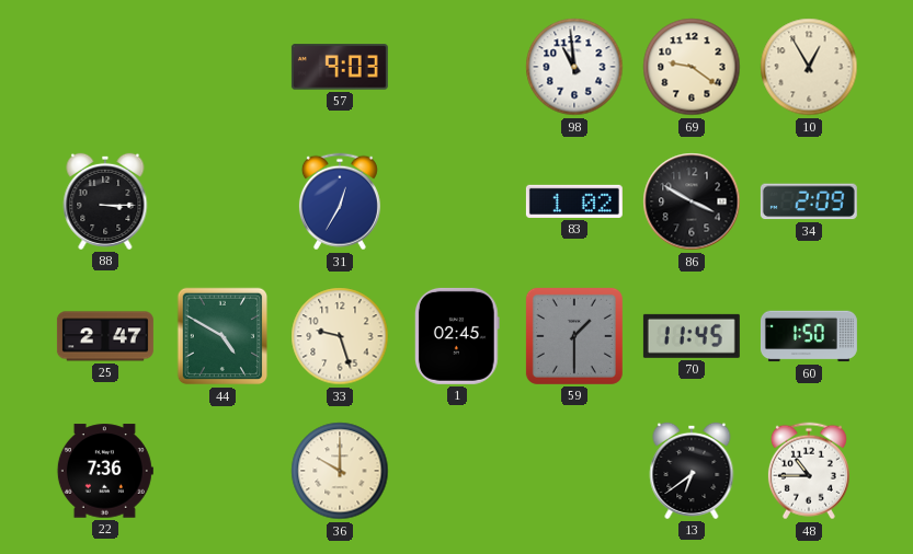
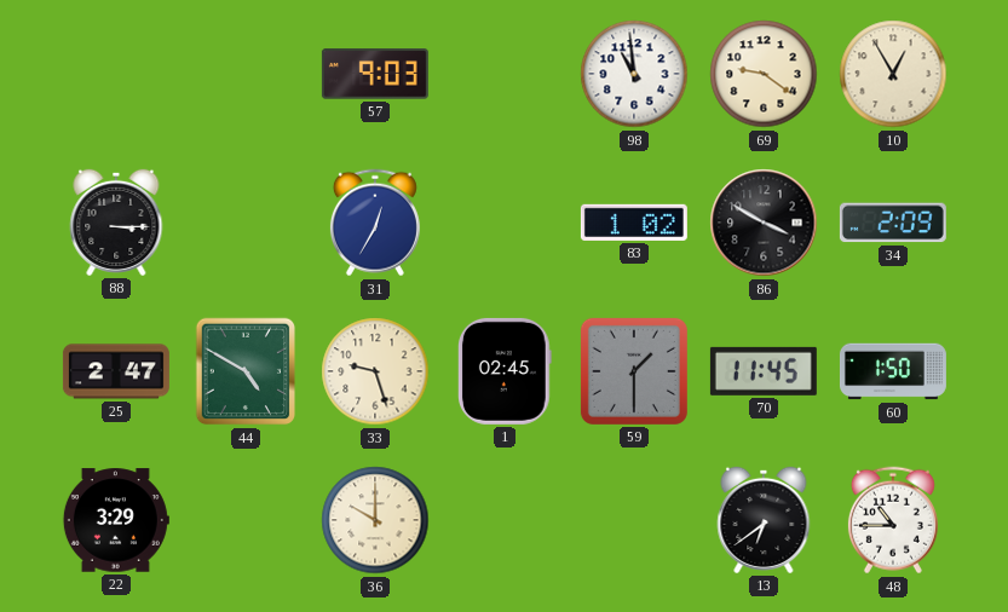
22: 7:36 -> 3:29
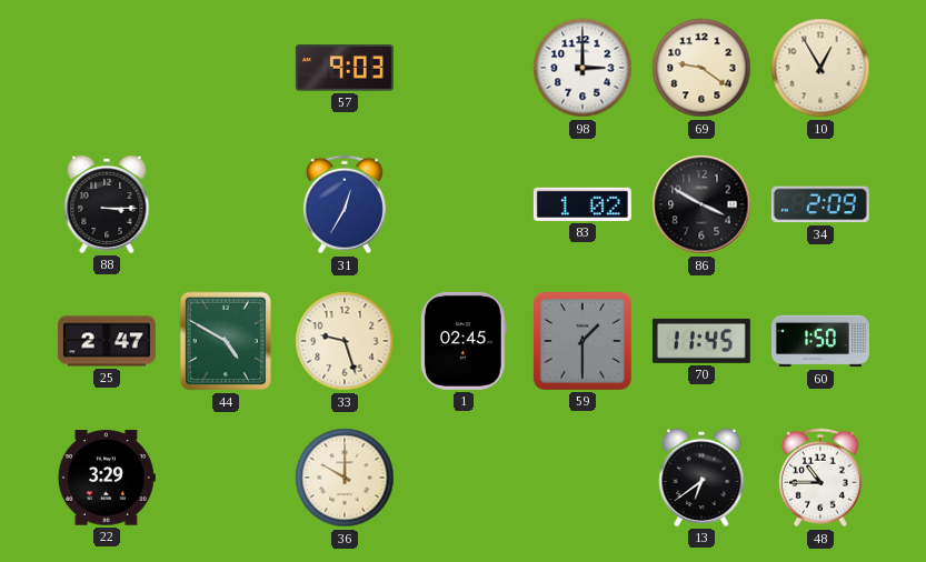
98: 10:59 -> 3:00
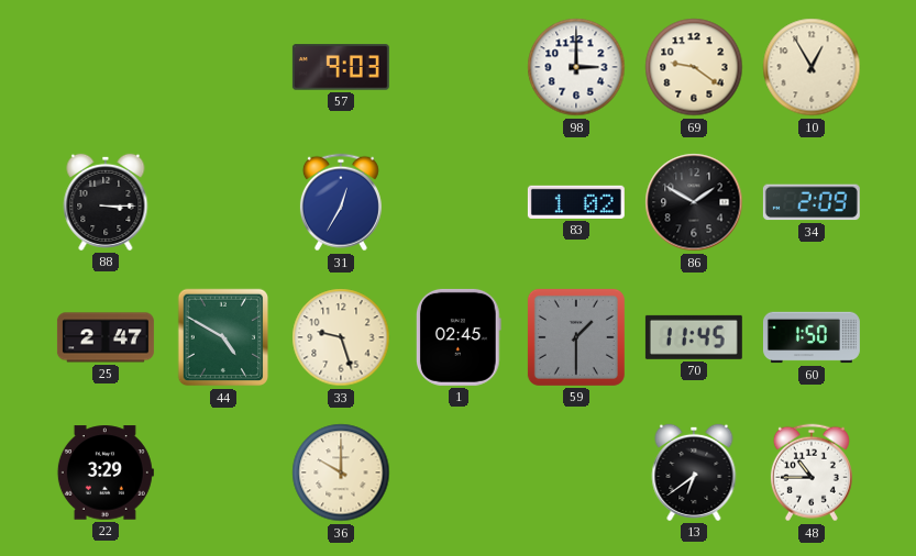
86: 3:50 -> 1:50
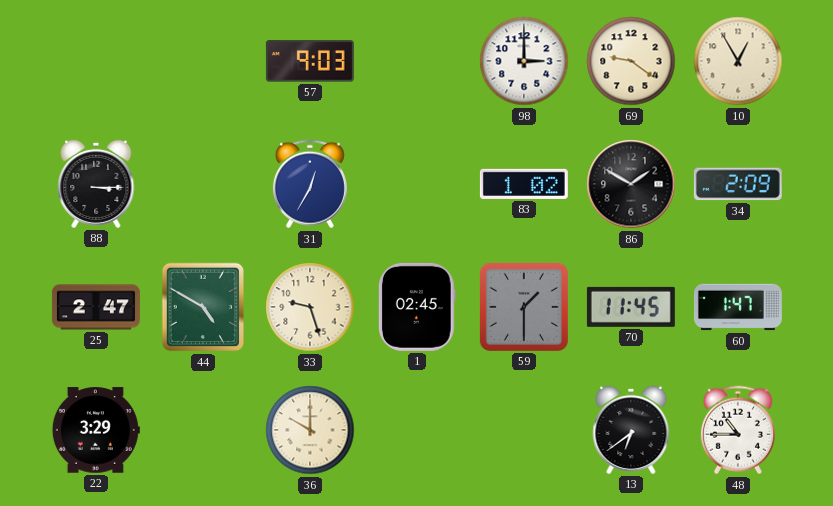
60: 1:50 -> 1:47
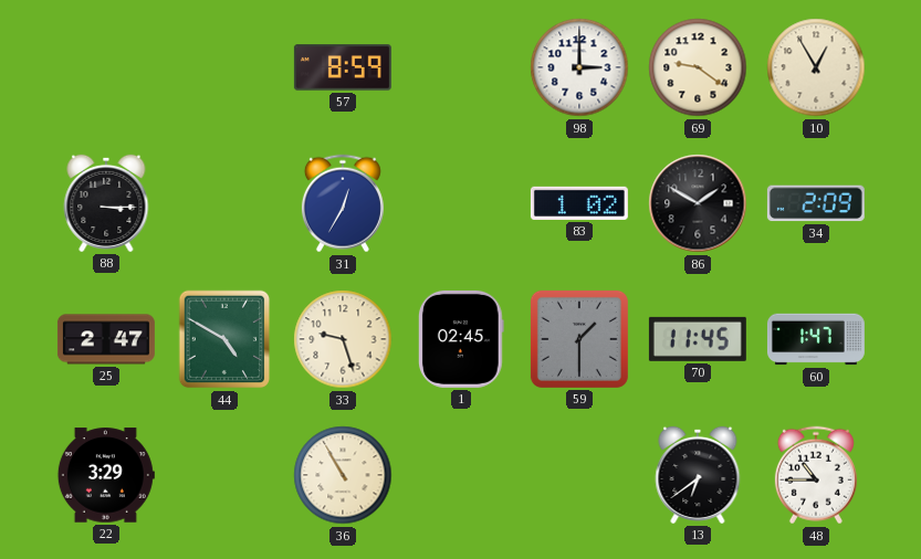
57: 9:03 -> 8:59
36: 10:00 -> 10:55
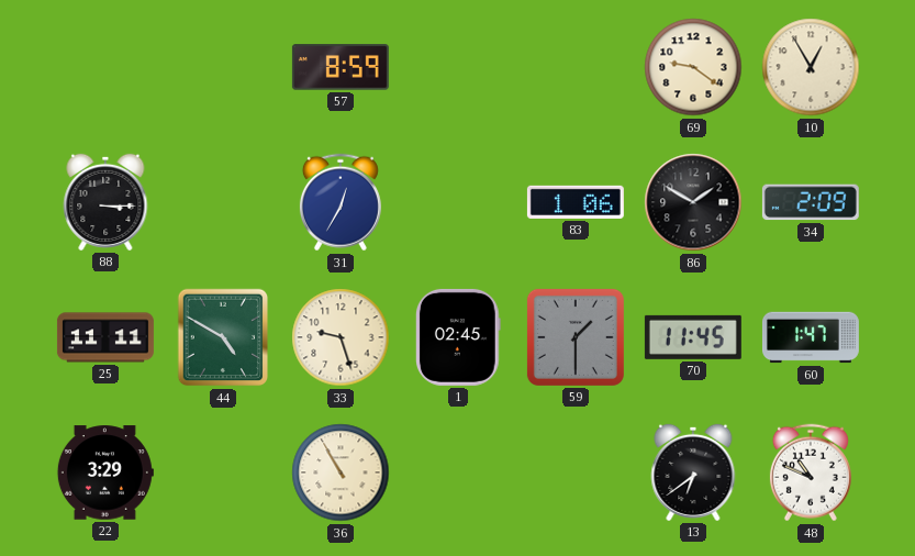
98: 3:00 -> none
83: 1:02 -> 1:06
25: 2:47 -> 11:11
48: 10:45 -> 10:49
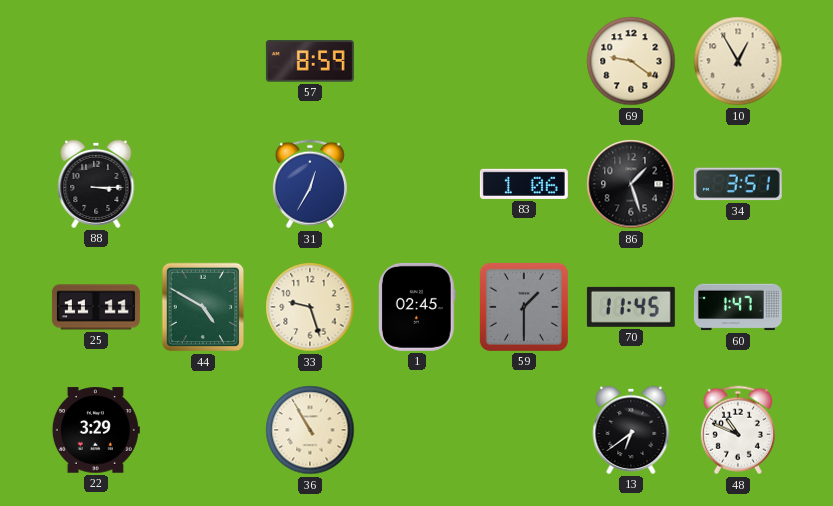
86: 1:50 -> 1:27
34: 2:09 -> 3:51
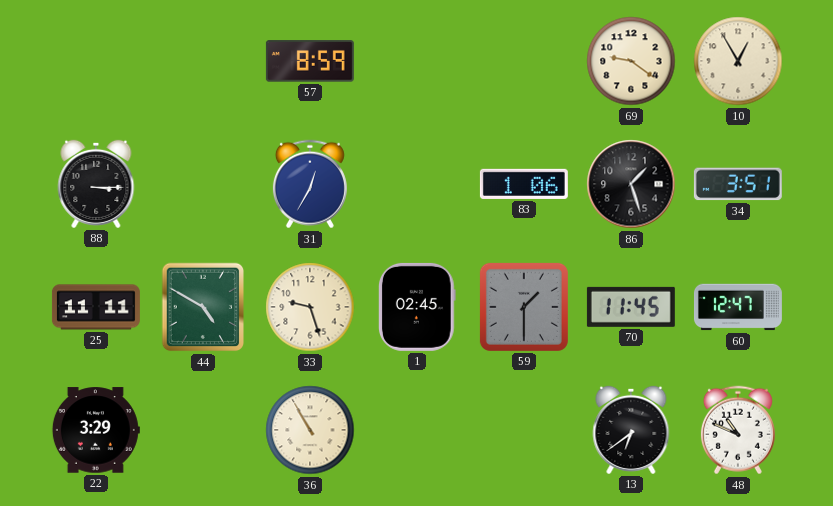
60: 1:47 -> 12:47
